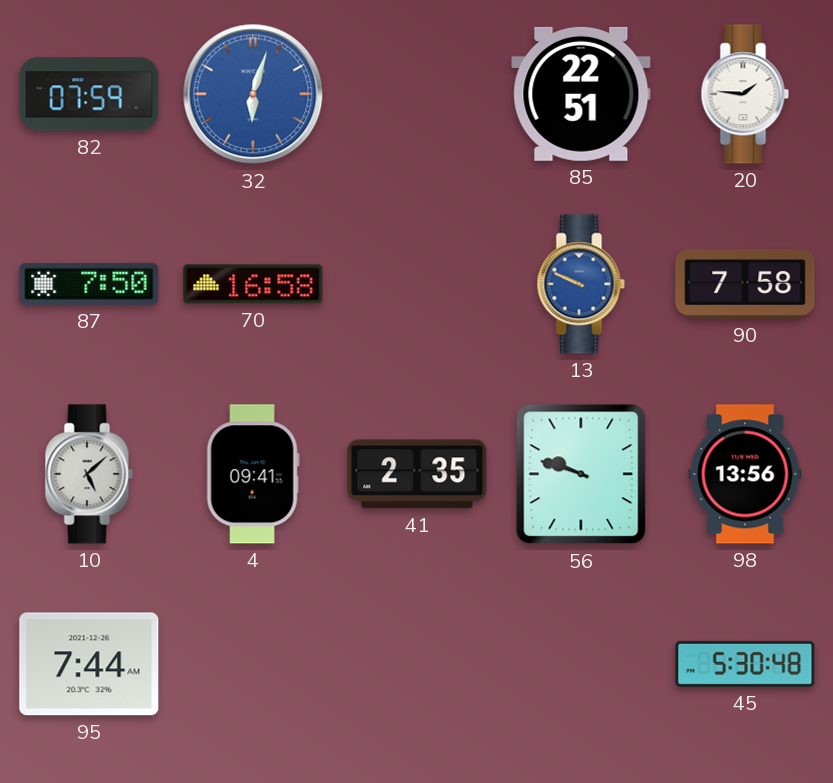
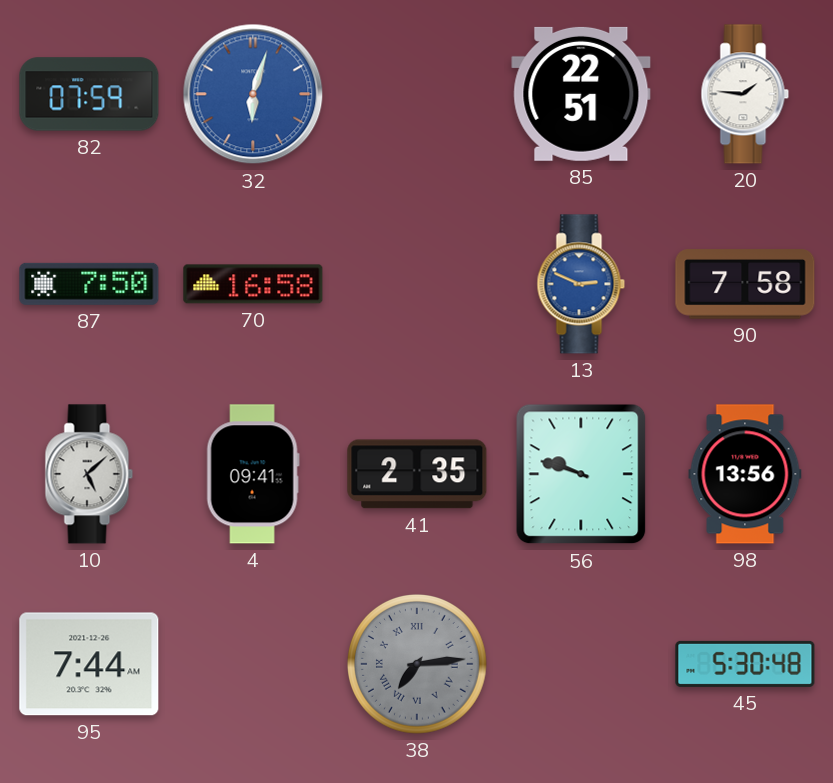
13: 9:49 -> 2:49
38: none -> 7:14
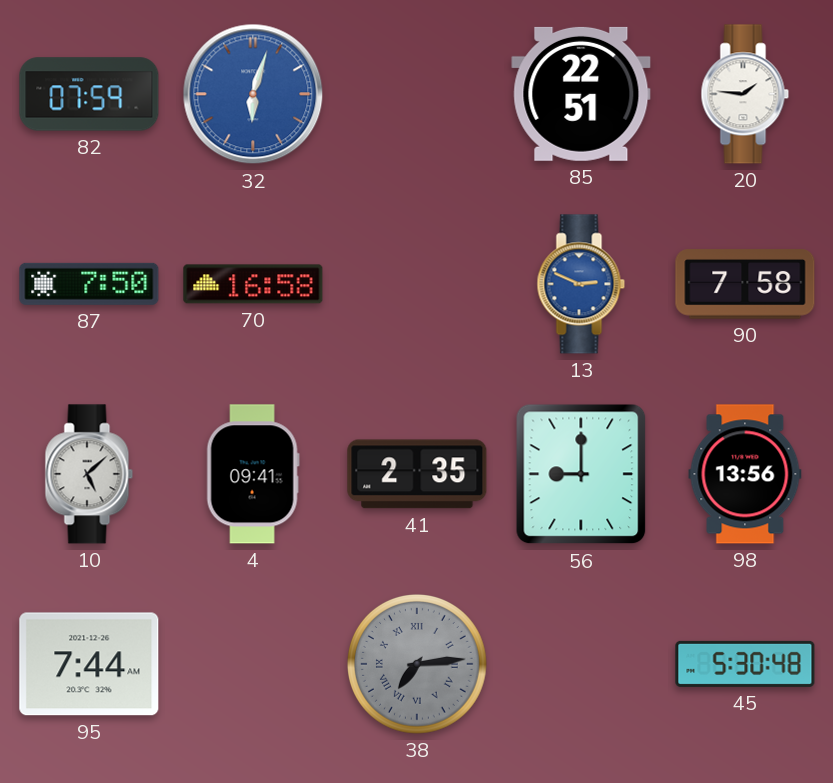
56: 9:48 -> 9:00
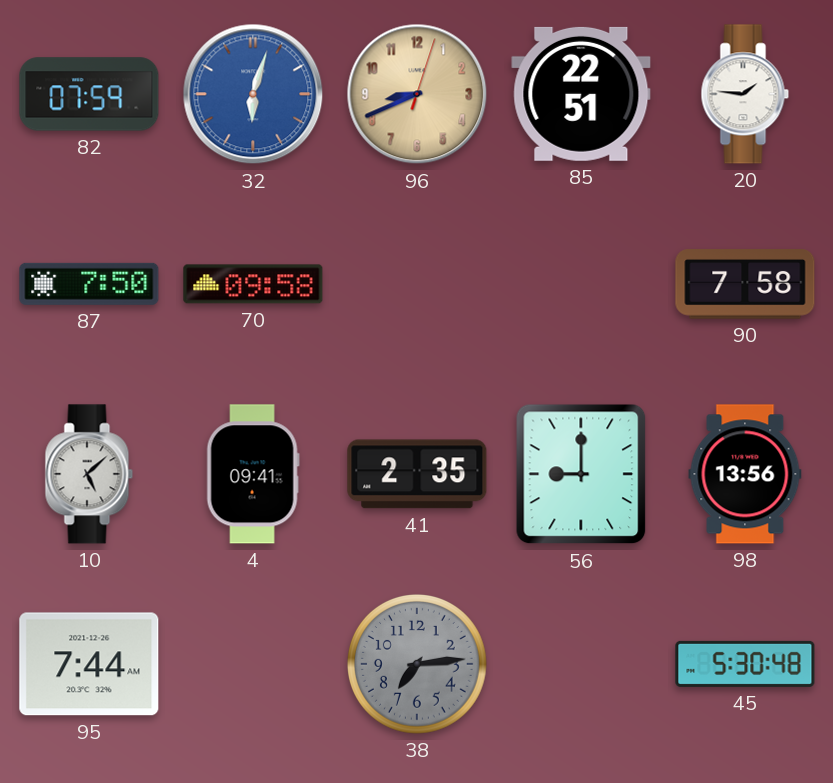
96: none -> 8:41
70: 16:58 -> 09:58
13: 2:49 -> none
38 numerals: Roman -> Arabic
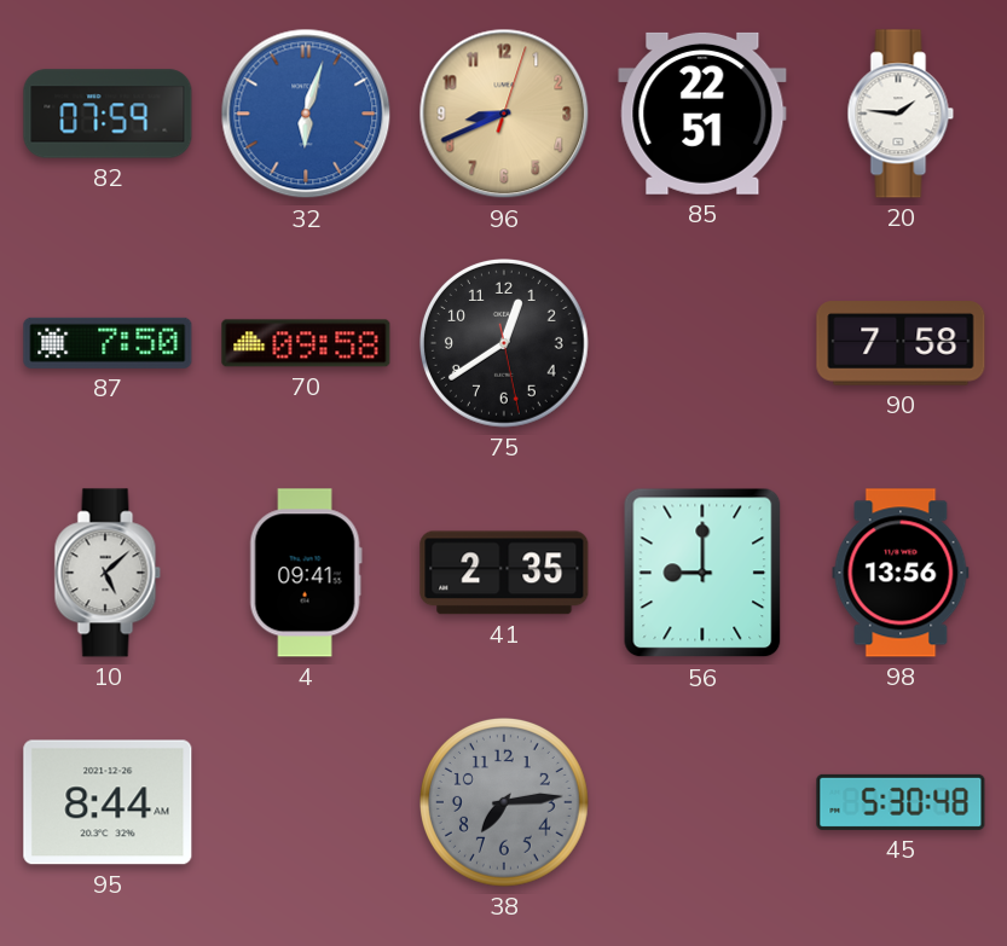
75: none -> 12:39
95: 7:44 -> 8:44
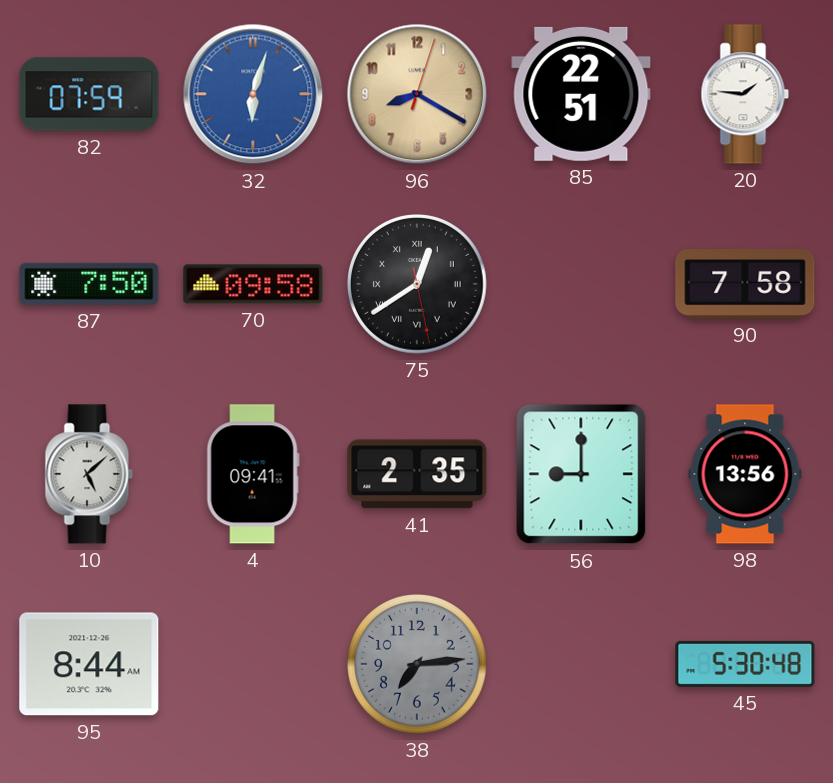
96: 8:41 -> 8:20
75 numerals: Arabic -> Roman
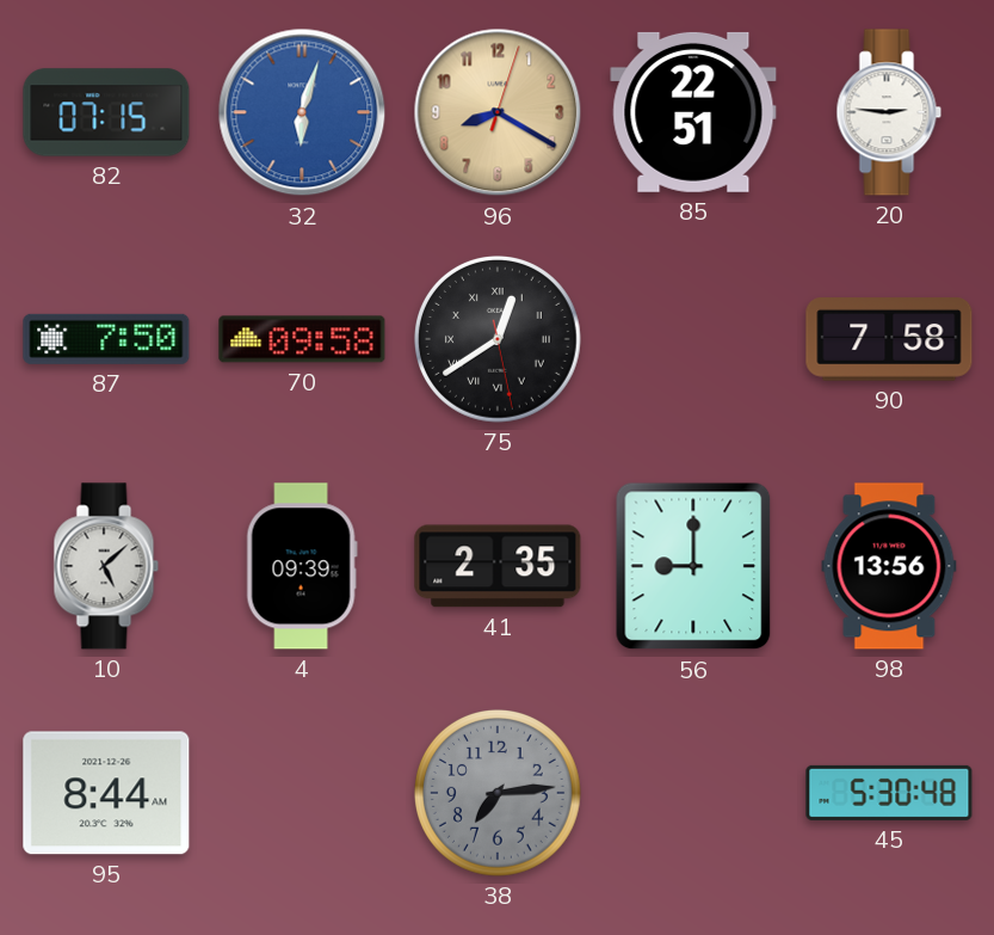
82: 07:59 -> 07:15
20: 1:46 -> 2:46
4: 09:41 -> 09:39
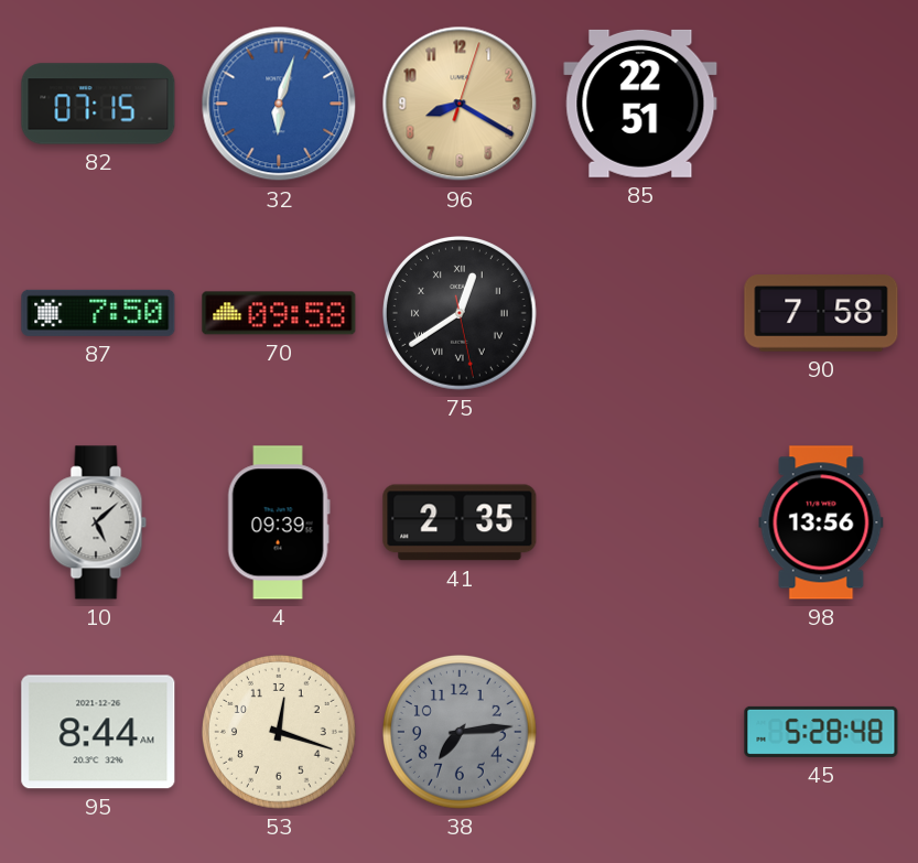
20: 2:46 -> none
56: 9:00 -> none
53: none -> 12:18
45: 5:30 -> 5:28
